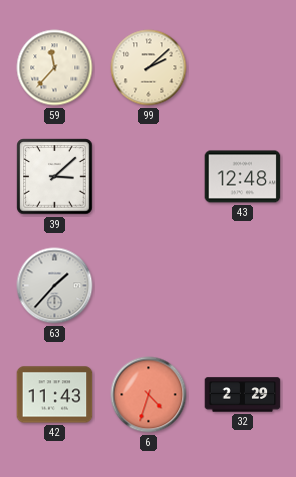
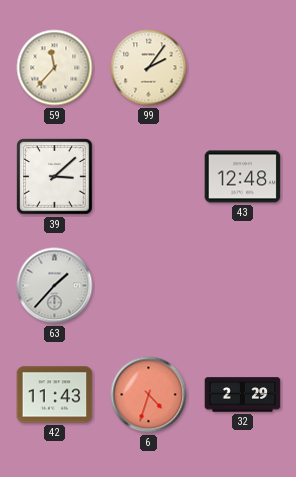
99: 2:08 -> 2:06
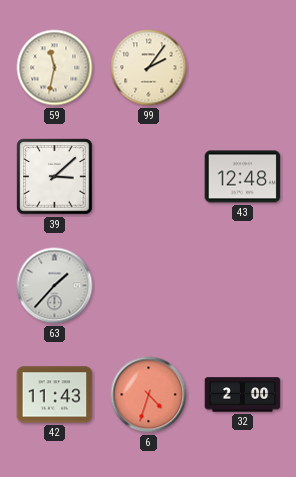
59: 11:37 -> 11:32
32: 2:29 -> 2:00
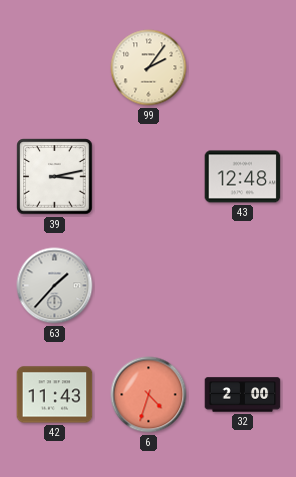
59: 11:32 -> none
39: 3:08 -> 3:13
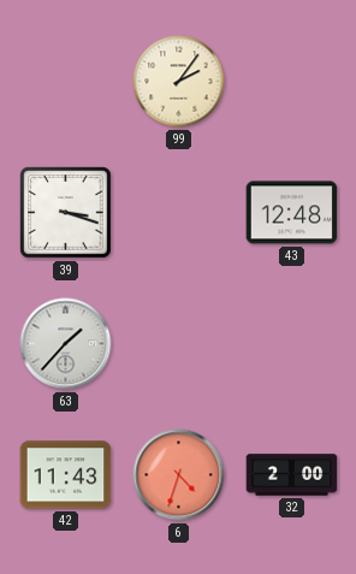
39: 3:13 -> 3:18
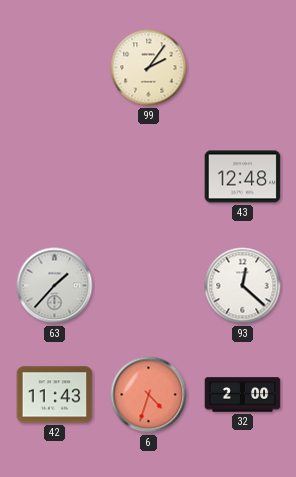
39: 3:18 -> none
93: none -> 12:22
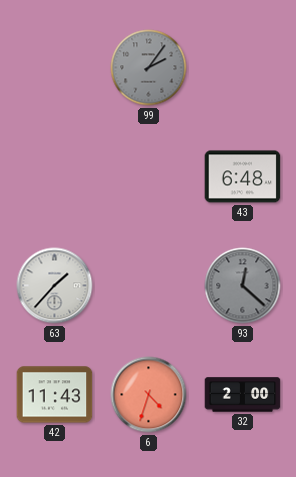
99 dial: cream -> grey
43: 12:48 -> 6:48
93 dial: white -> grey
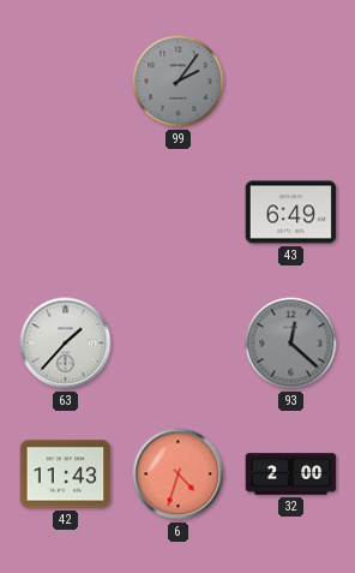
43: 6:48 -> 6:49
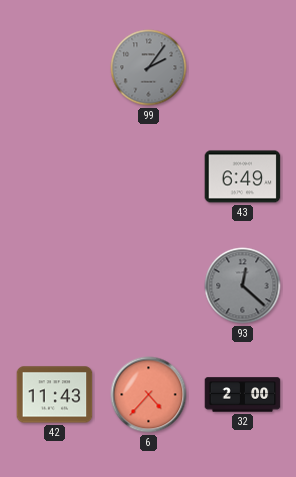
63: 1:37 -> none
6: 4:33 -> 4:37
